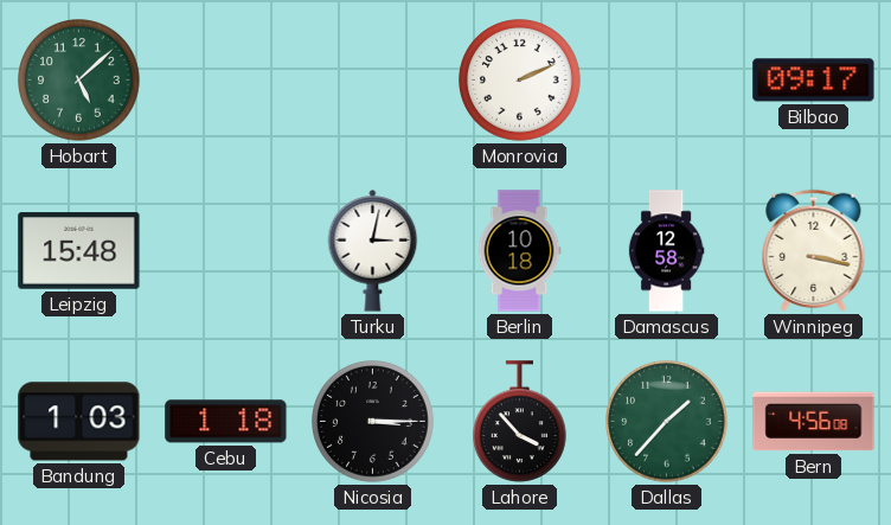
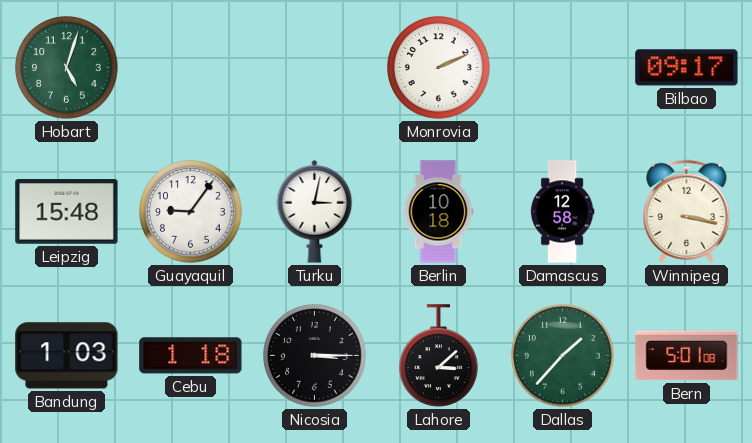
Hobart: 5:08 -> 5:03
Guayaquil: none -> 9:06
Lahore: 3:53 -> 3:08
Bern: 4:56 -> 5:01
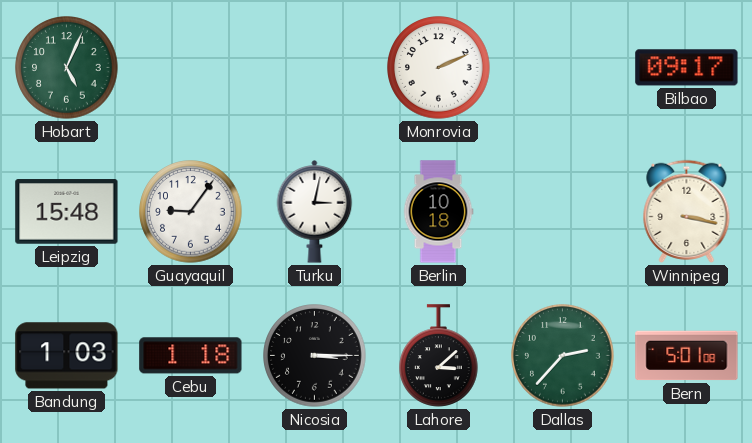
Hobart: 5:03 -> 5:04
Damascus: 12:58 -> none
Dallas: 1:37 -> 2:37
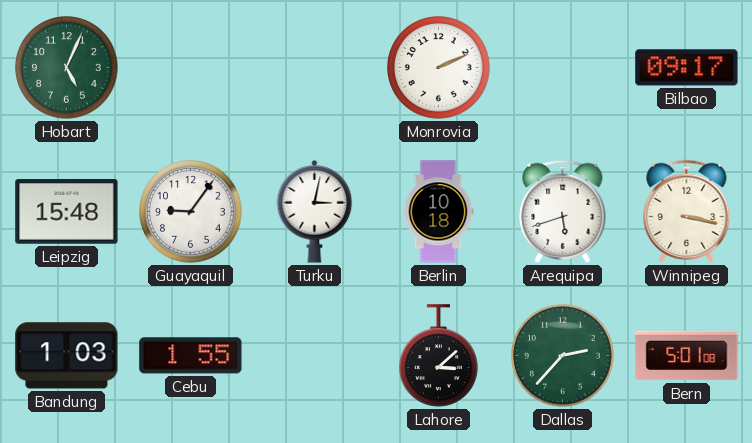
Arequipa: none -> 5:42
Cebu: 1:18 -> 1:55
Nicosia: 3:15 -> none
